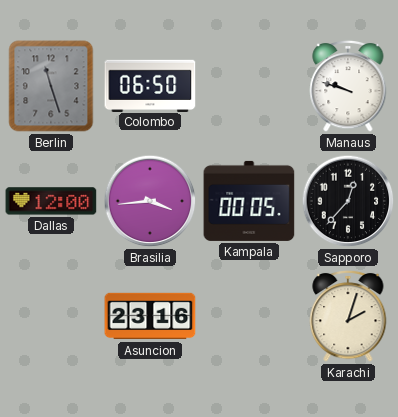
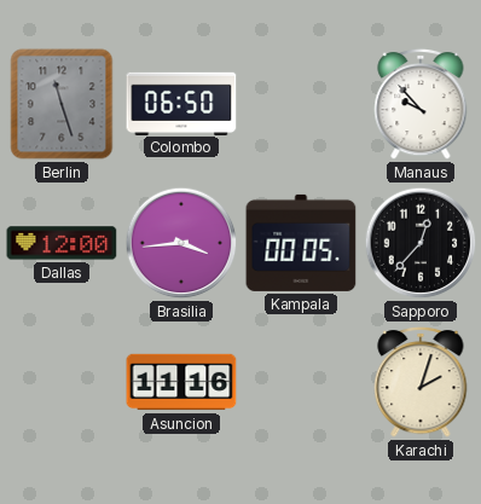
Manaus: 9:48 -> 9:53
Asuncion: 23:16 -> 11:16
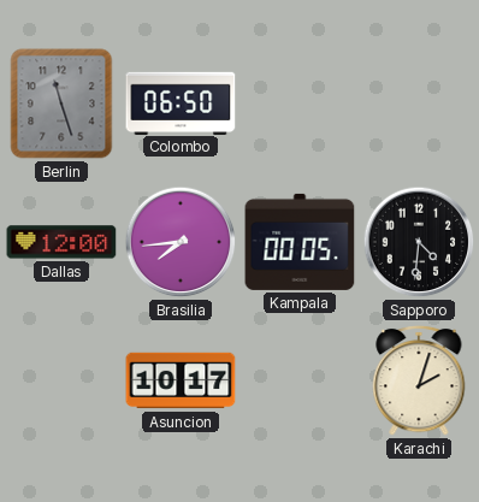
Manaus: 9:53 -> none
Brasilia: 3:44 -> 7:44
Sapporo: 12:37 -> 4:31
Asuncion: 11:16 -> 10:17
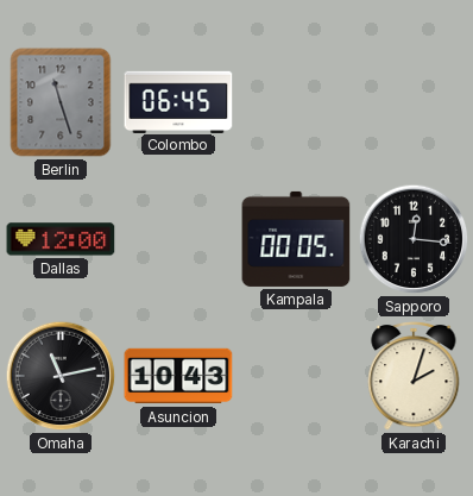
Colombo: 06:50 -> 06:45
Brasilia: 7:44 -> none
Sapporo: 4:31 -> 12:16
Omaha: none -> 11:13
Asuncion: 10:17 -> 10:43
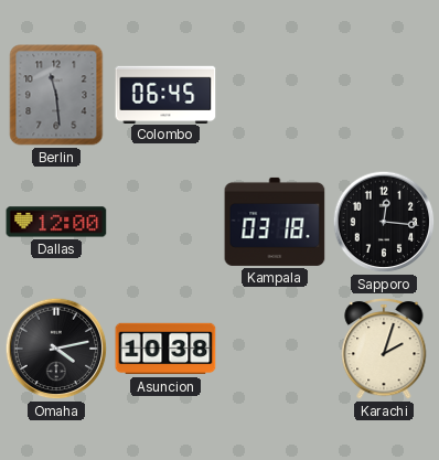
Berlin: 11:27 -> 11:29
Kampala: 00:05 -> 03:18
Omaha: 11:13 -> 4:13
Asuncion: 10:43 -> 10:38
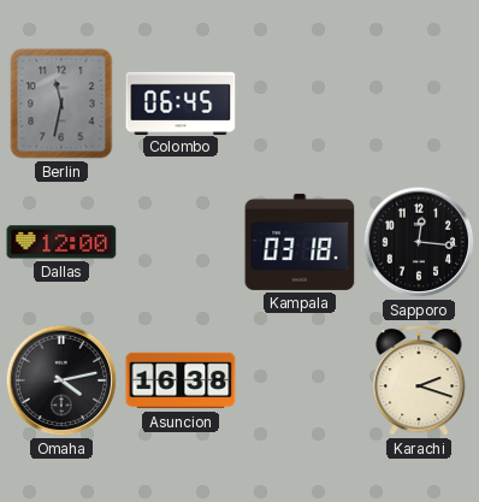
Berlin: 11:29 -> 11:32
Asuncion: 10:38 -> 16:38
Karachi: 2:03 -> 2:18
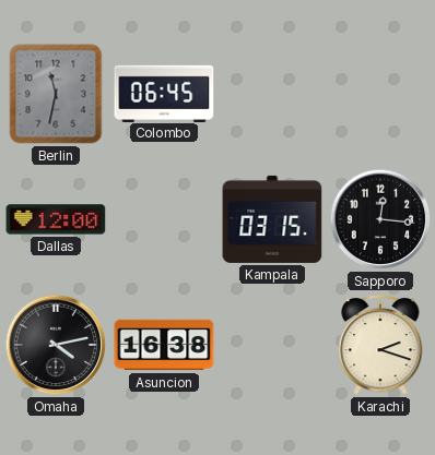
Kampala: 03:18 -> 03:15
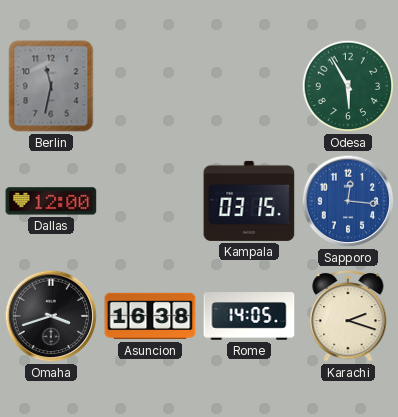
Colombo: 06:45 -> none
Odesa: none -> 5:55
Sapporo dial: black -> blue
Omaha: 4:13 -> 3:42
Rome: none -> 14:05
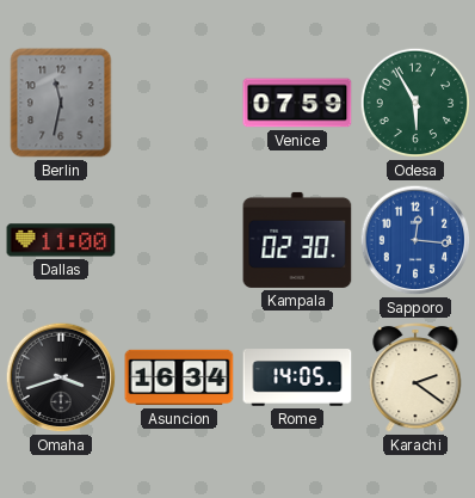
Venice: none -> 07:59
Dallas: 12:00 -> 11:00
Kampala: 03:15 -> 02:30
Asuncion: 16:38 -> 16:34
Karachi: 2:18 -> 2:21
